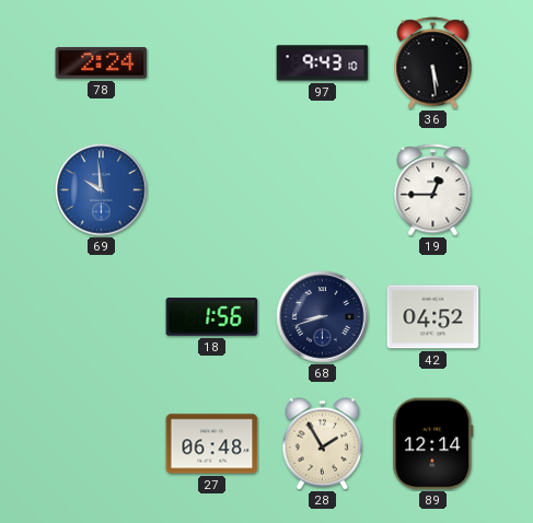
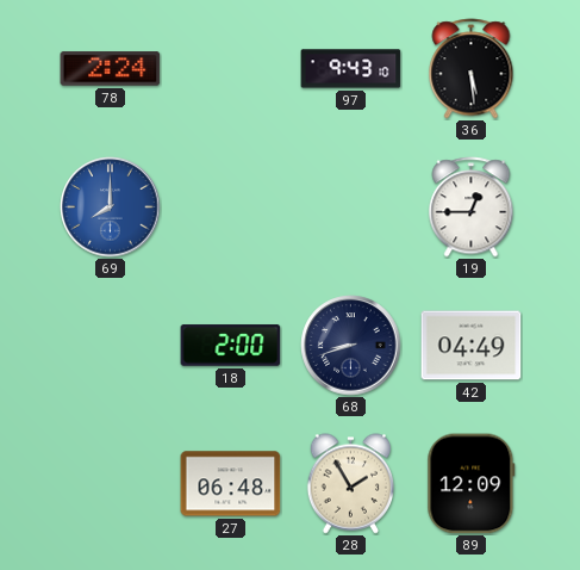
69: 9:59 -> 8:00
18: 1:56 -> 2:00
42: 04:52 -> 04:49
89: 12:14 -> 12:09
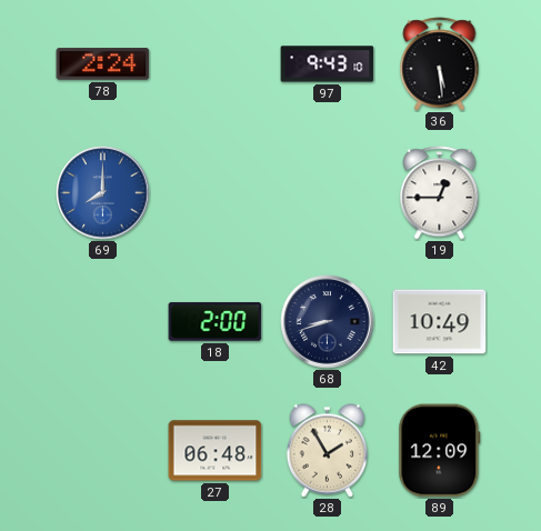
42: 04:49 -> 10:49
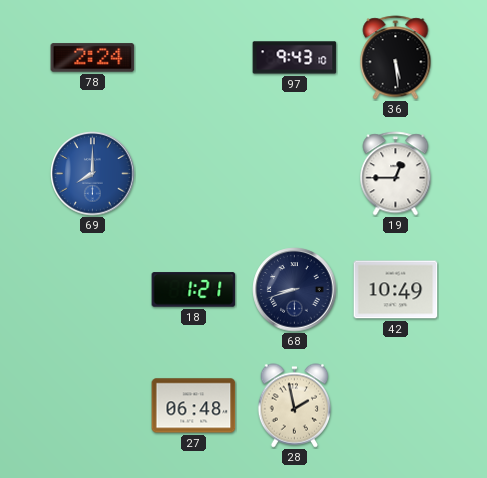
18: 2:00 -> 1:21
28: 1:55 -> 1:58
89: 12:09 -> none
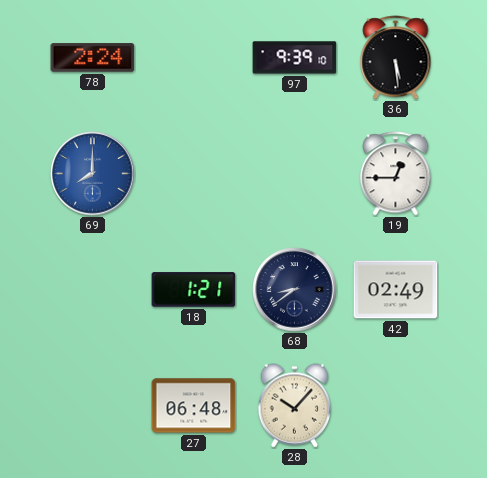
97: 9:43 -> 9:39
68: 8:42 -> 8:39
42: 10:49 -> 02:49
28: 1:58 -> 10:07
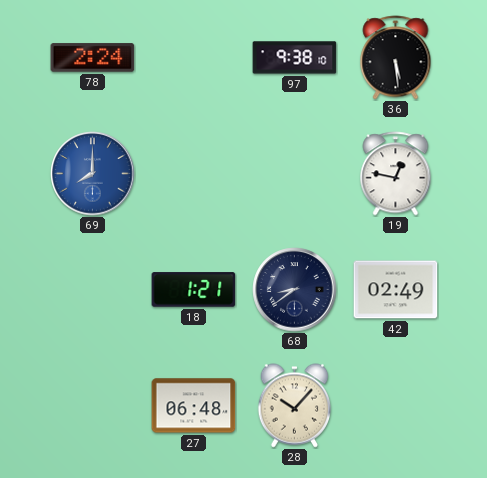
97: 9:39 -> 9:38
19: 12:45 -> 12:47
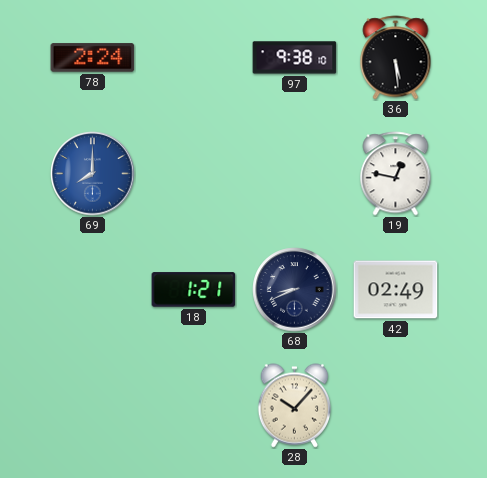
68: 8:39 -> 8:41
27: 06:48 -> none
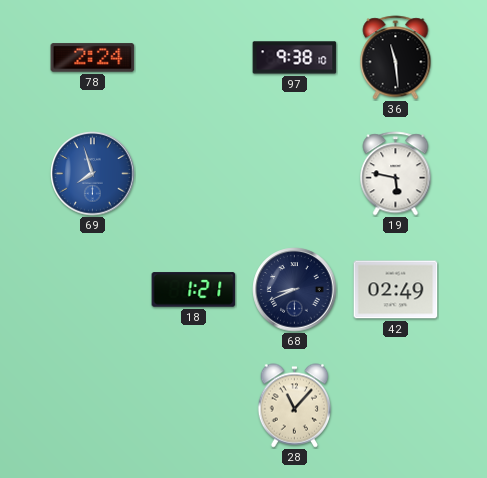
36: 5:29 -> 11:29
69: 8:00 -> 7:57
19: 12:47 -> 5:47
28: 10:07 -> 11:07
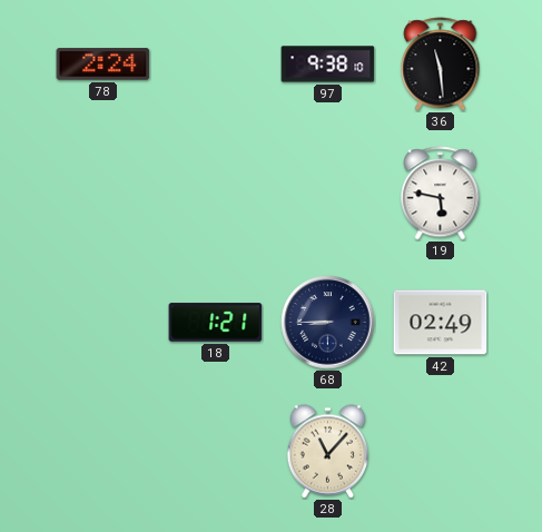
69: 7:57 -> none
68: 8:41 -> 8:45
